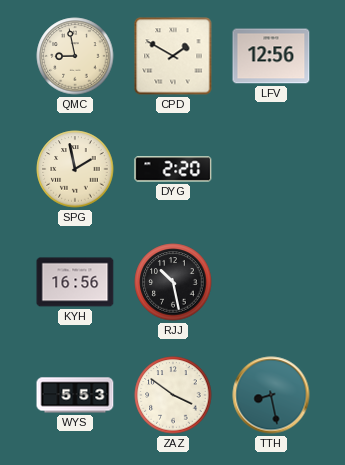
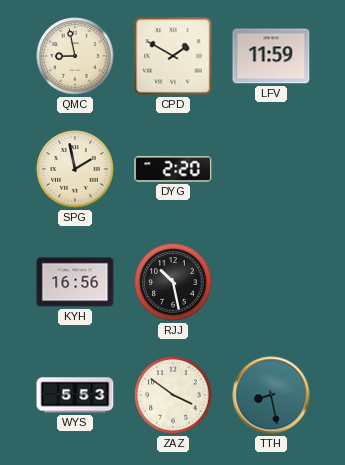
LFV: 12:56 -> 11:59
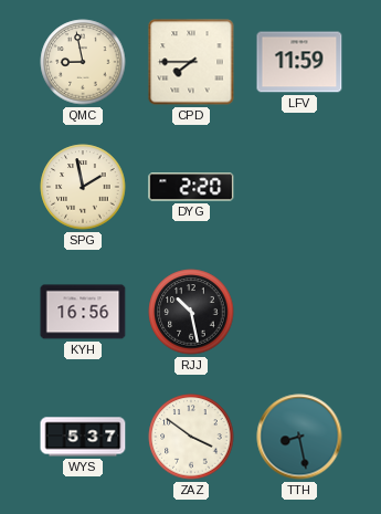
CPD: 1:50 -> 7:45
WYS: 5:53 -> 5:37
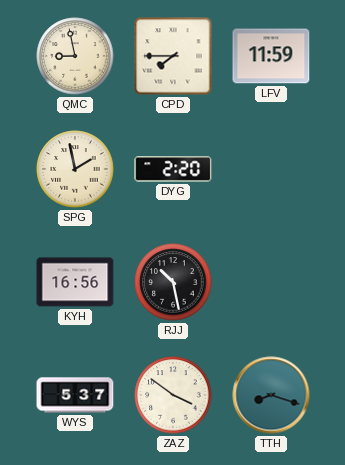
TTH: 8:28 -> 8:18
